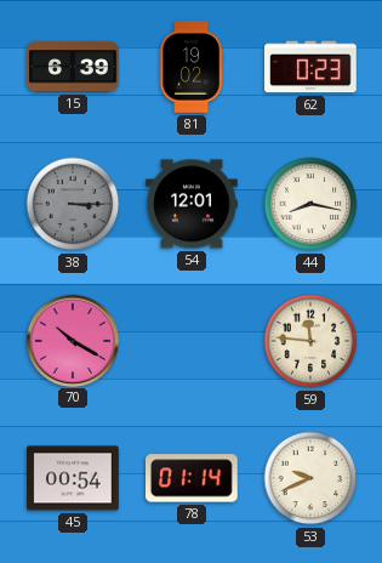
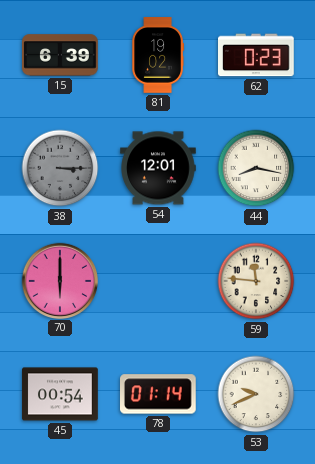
70: 10:20 -> 6:00
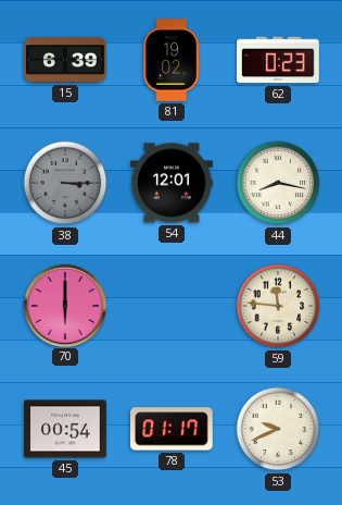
78: 01:14 -> 01:17
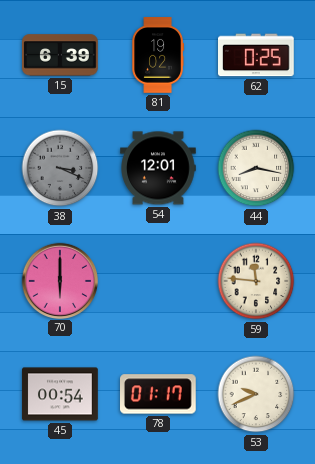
62: 0:23 -> 0:25
38: 3:15 -> 3:19
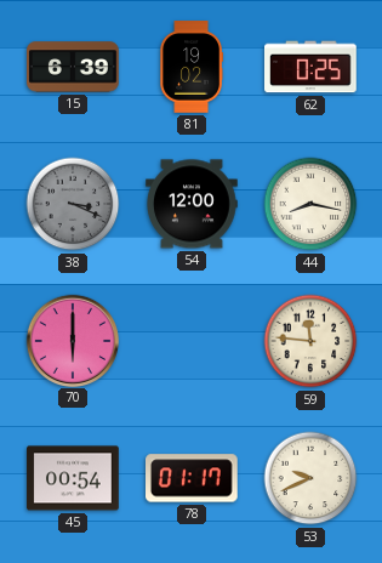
54: 12:01 -> 12:00
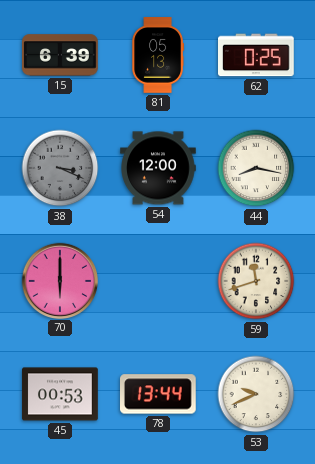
81: 19:02 -> 05:13
59: 11:46 -> 11:42
45: 00:54 -> 00:53
78: 01:17 -> 13:44
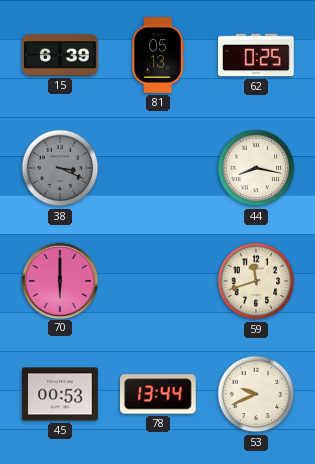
54: 12:00 -> none
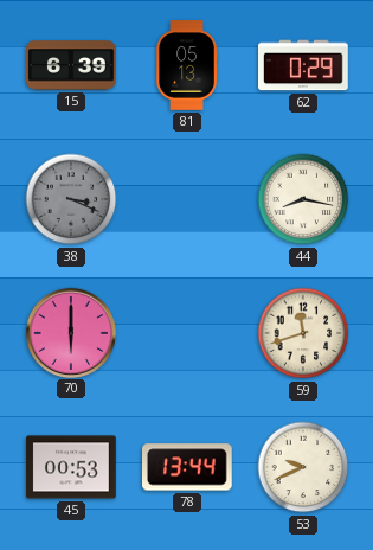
62: 0:25 -> 0:29
